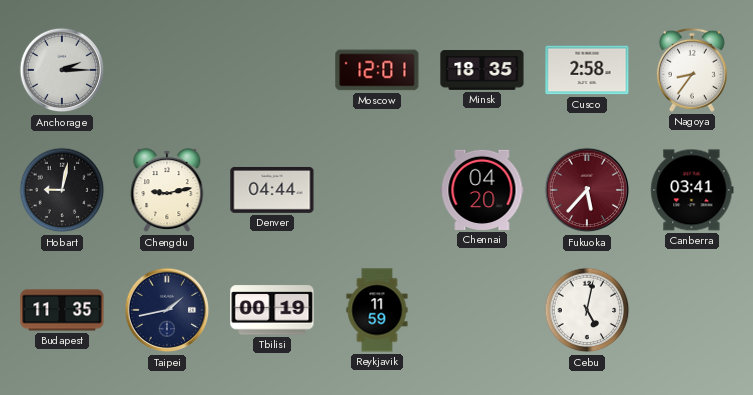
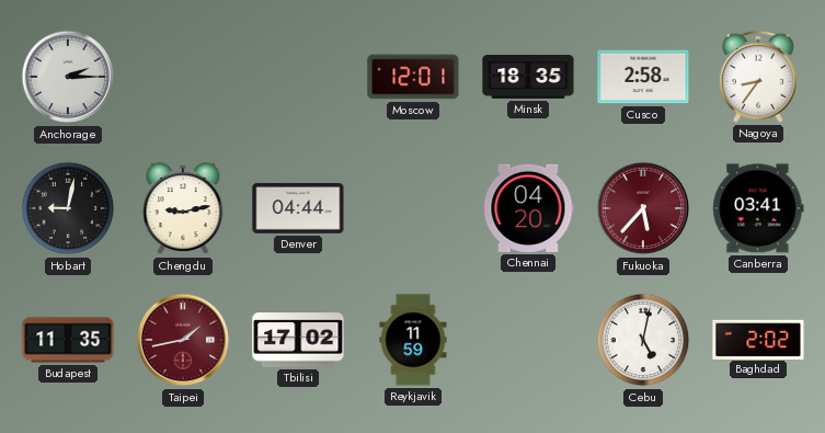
Taipei dial: navy -> burgundy
Tbilisi: 00:19 -> 17:02
Baghdad: none -> 2:02
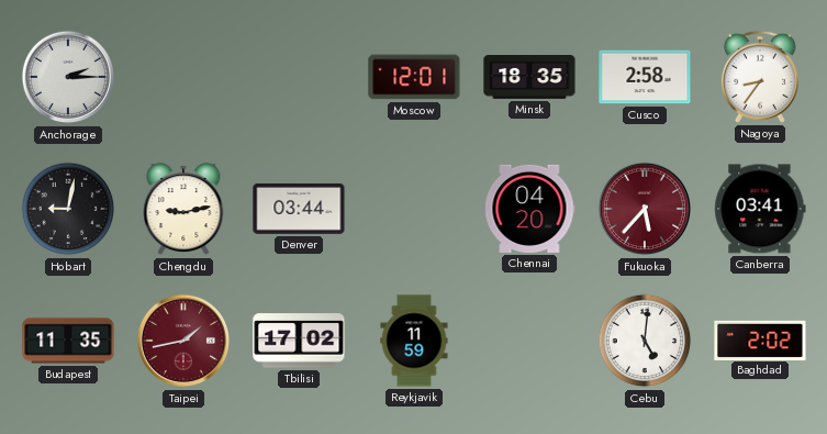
Denver: 04:44 -> 03:44
Cebu: 5:02 -> 5:01
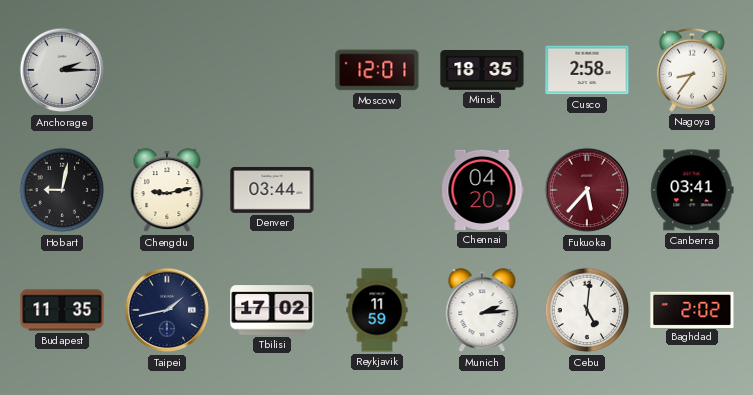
Taipei dial: burgundy -> navy
Munich: none -> 2:14
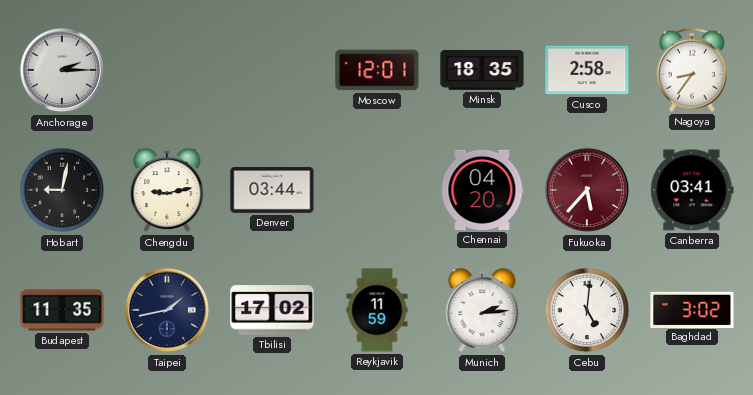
Baghdad: 2:02 -> 3:02
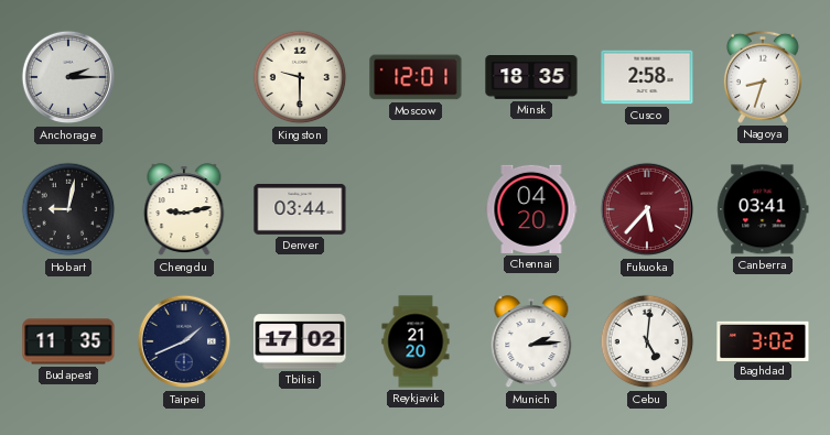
Kingston: none -> 9:30
Nagoya: 8:36 -> 8:33
Taipei: 1:43 -> 1:41
Reykjavik: 11:59 -> 21:20
